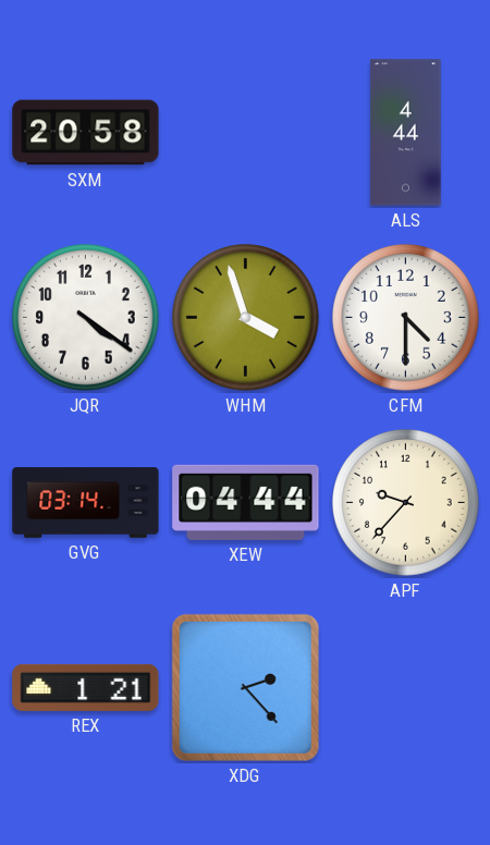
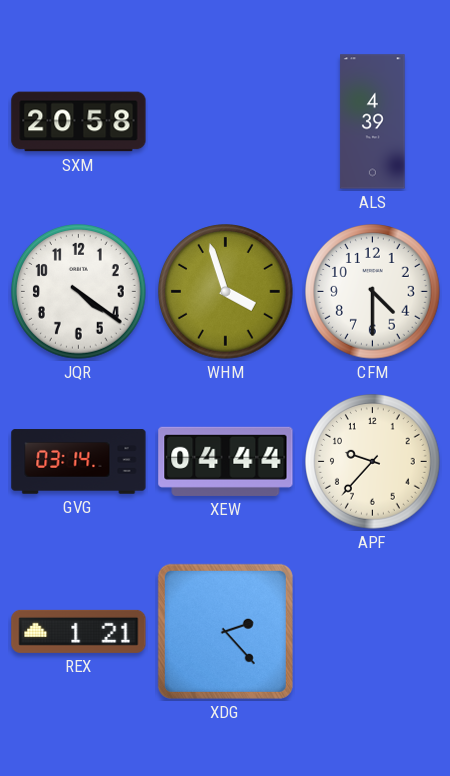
ALS: 4:44 -> 4:39
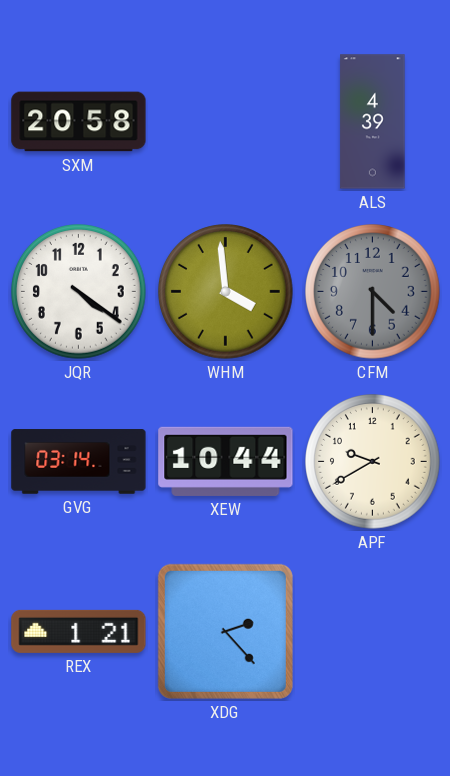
WHM: 3:57 -> 3:59
CFM dial: white -> grey
XEW: 04:44 -> 10:44
APF: 9:37 -> 9:40
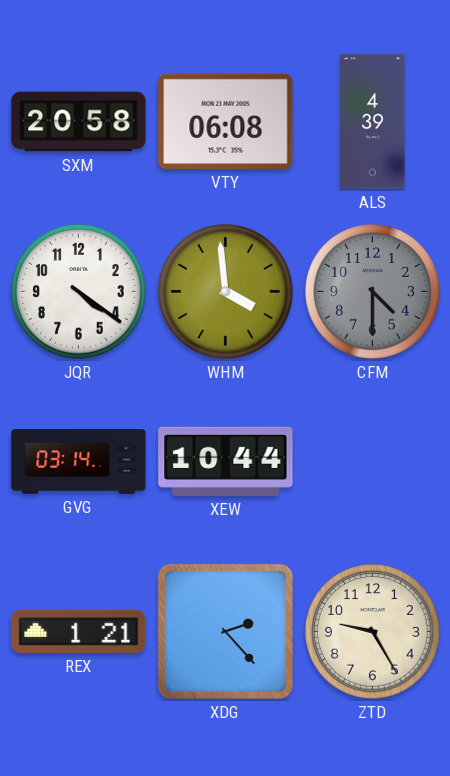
VTY: none -> 06:08
APF: 9:40 -> none
ZTD: none -> 9:25
